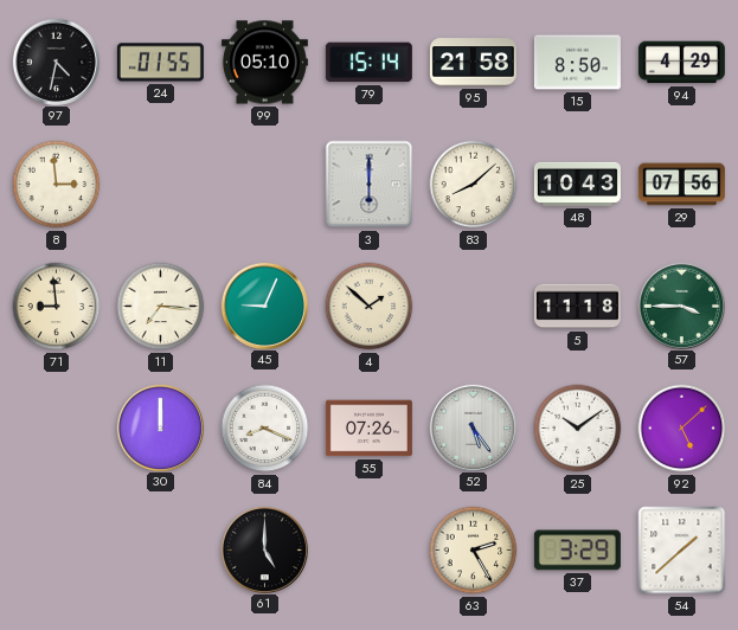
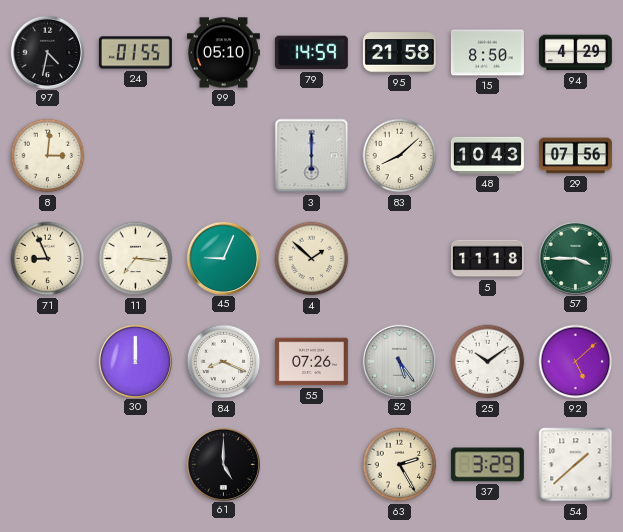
79: 15:14 -> 14:59
8: 2:59 -> 3:01
71: 8:59 -> 8:56
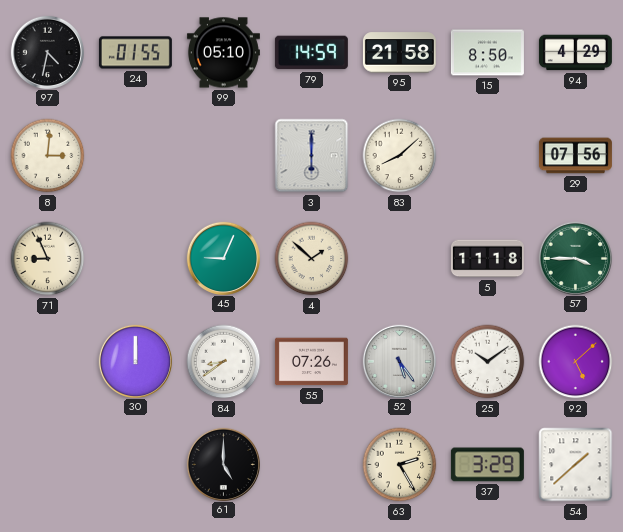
48: 10:43 -> none
11: 7:16 -> none
84: 8:19 -> 8:39
